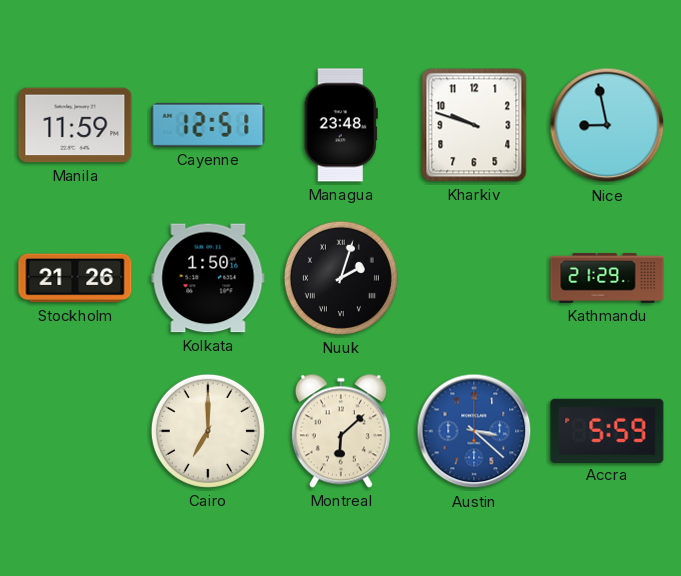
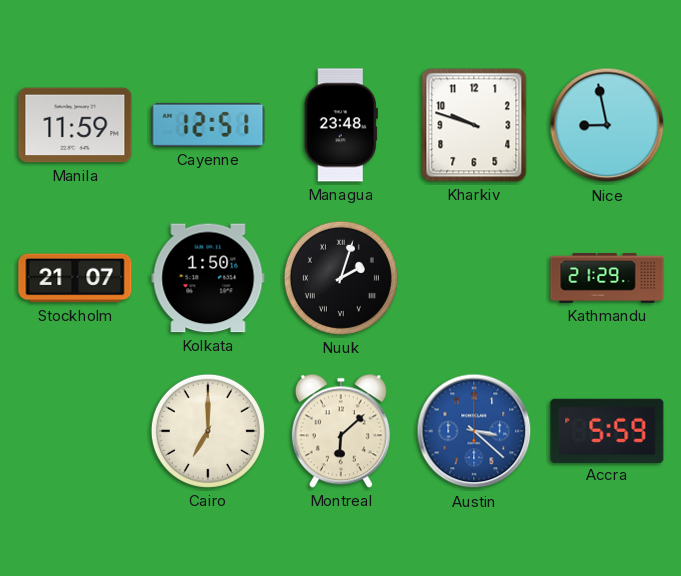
Stockholm: 21:26 -> 21:07
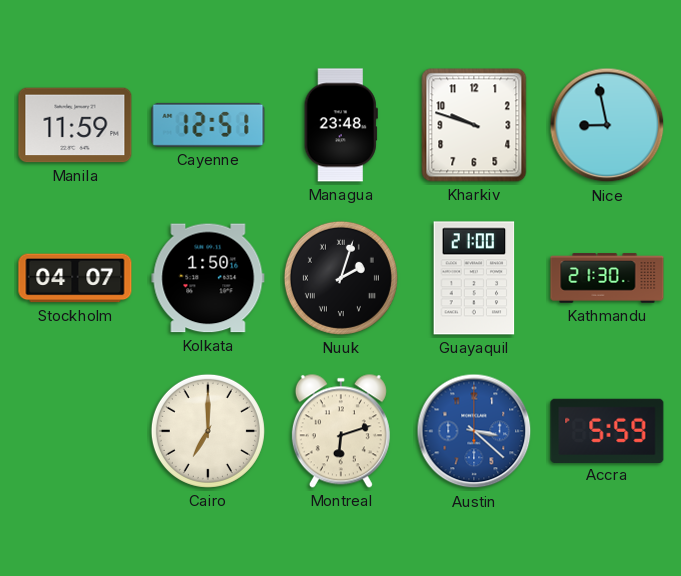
Stockholm: 21:07 -> 04:07
Guayaquil: none -> 21:00
Kathmandu: 21:29 -> 21:30
Montreal: 6:08 -> 6:12
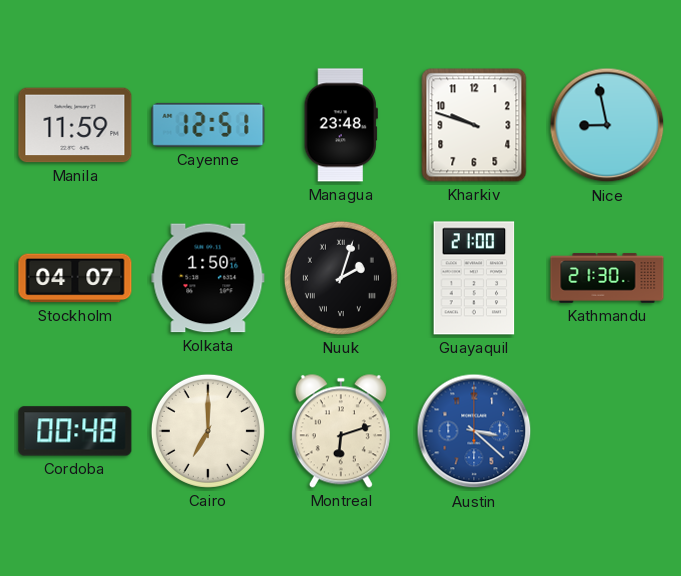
Cordoba: none -> 00:48
Accra: 5:59 -> none
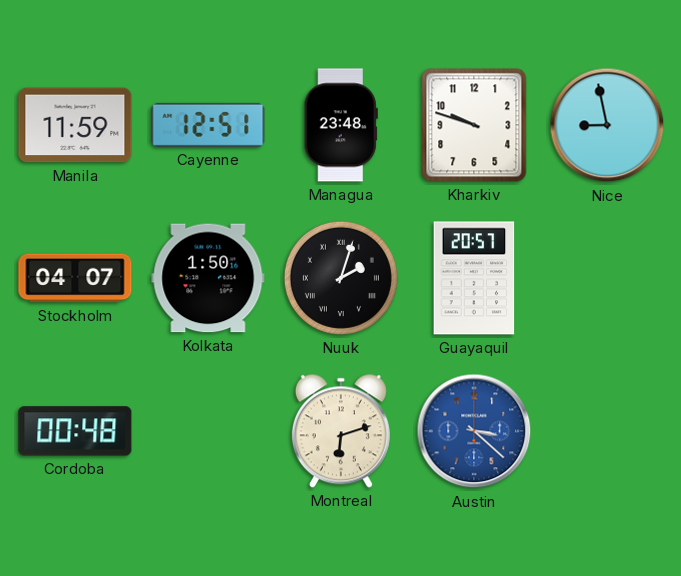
Guayaquil: 21:00 -> 20:57
Kathmandu: 21:30 -> none
Cairo: 7:00 -> none
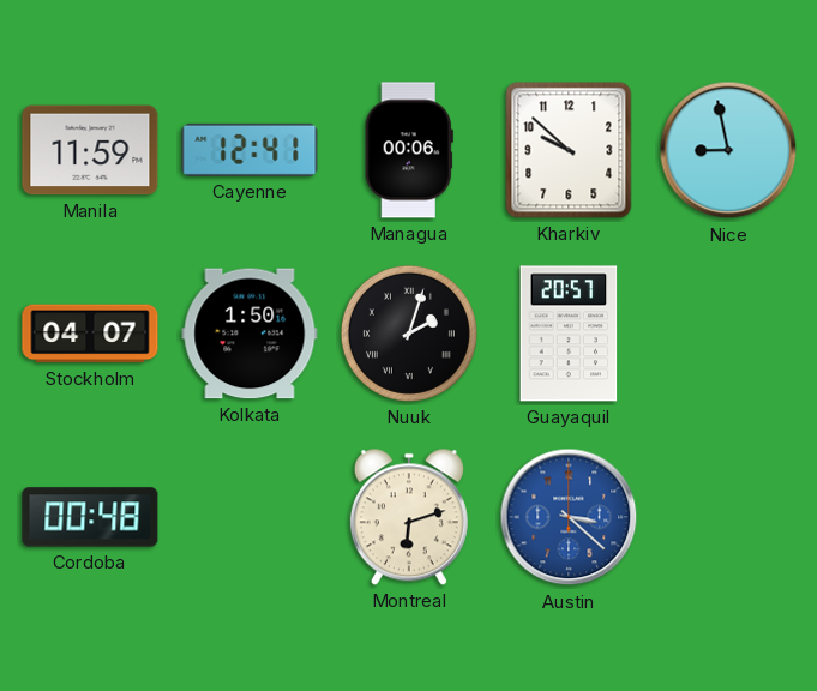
Cayenne: 12:51 -> 12:41
Managua: 23:48 -> 00:06
Kharkiv: 9:48 -> 9:52
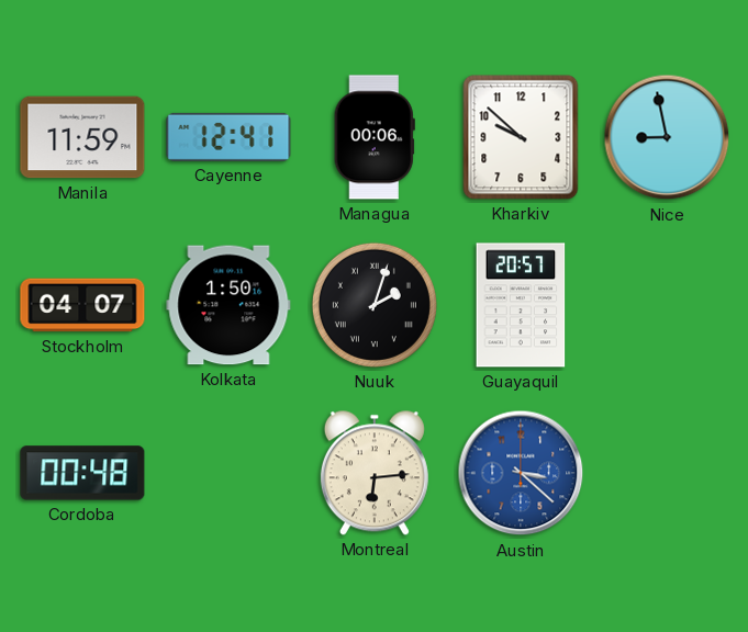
Montreal: 6:12 -> 6:14
